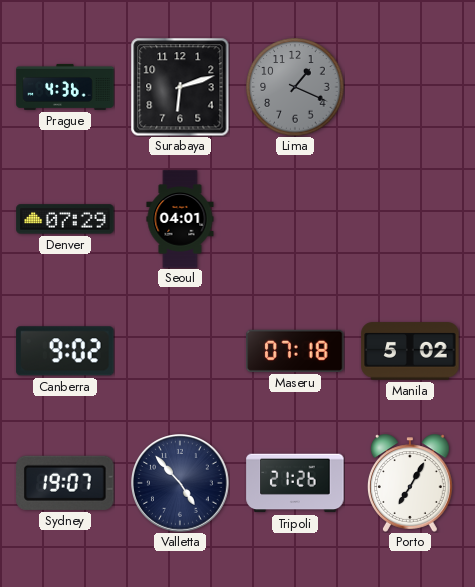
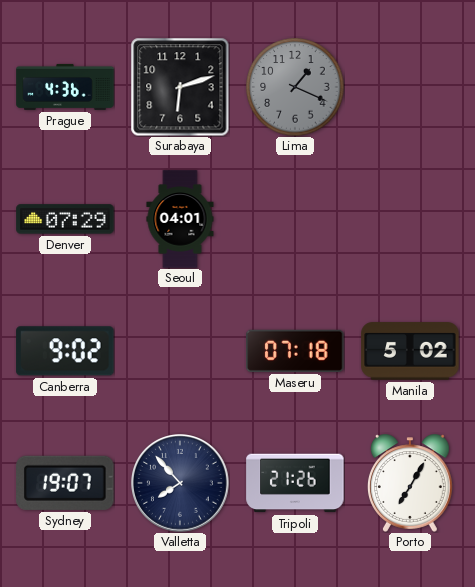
Valletta: 4:53 -> 7:53
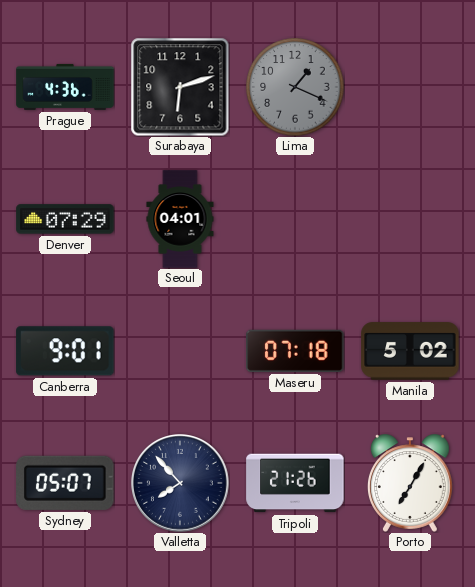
Canberra: 9:02 -> 9:01
Sydney: 19:07 -> 05:07
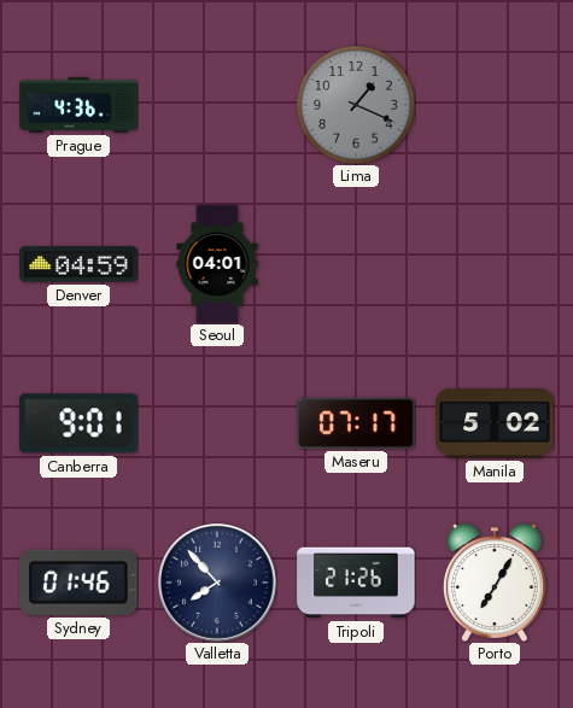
Surabaya: 6:12 -> none
Denver: 07:29 -> 04:59
Maseru: 07:18 -> 07:17
Sydney: 05:07 -> 01:46
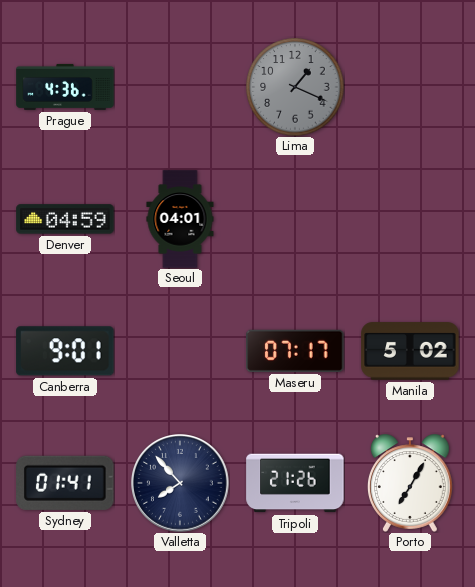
Sydney: 01:46 -> 01:41
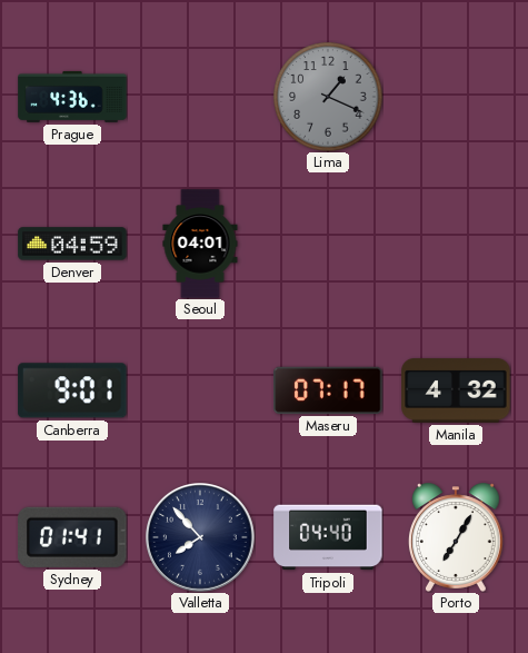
Manila: 5:02 -> 4:32
Tripoli: 21:26 -> 04:40
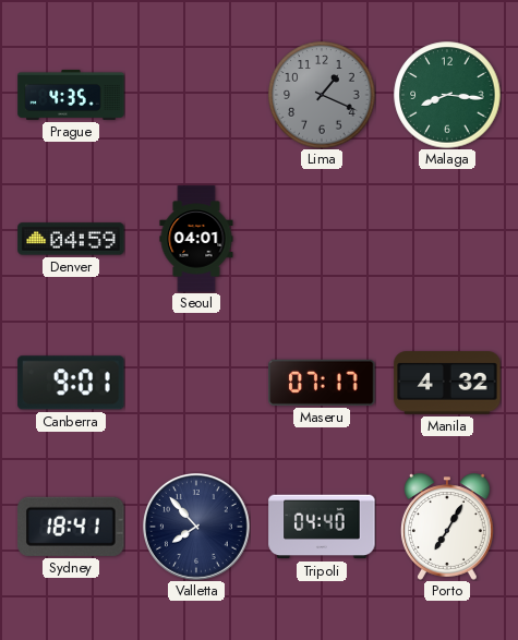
Prague: 4:36 -> 4:35
Malaga: none -> 8:16
Sydney: 01:41 -> 18:41
